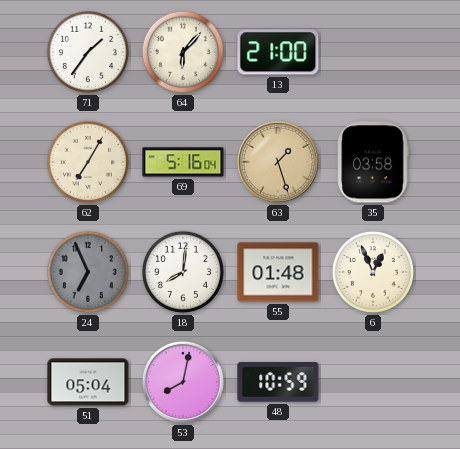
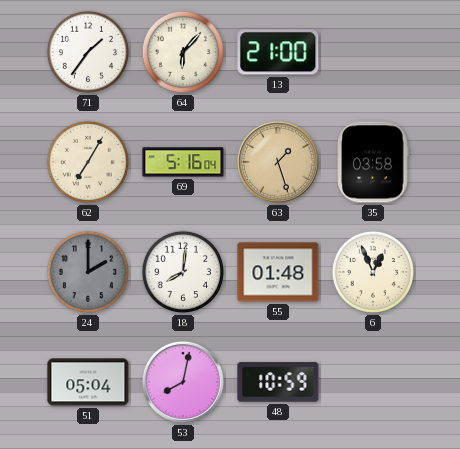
24: 6:56 -> 2:00
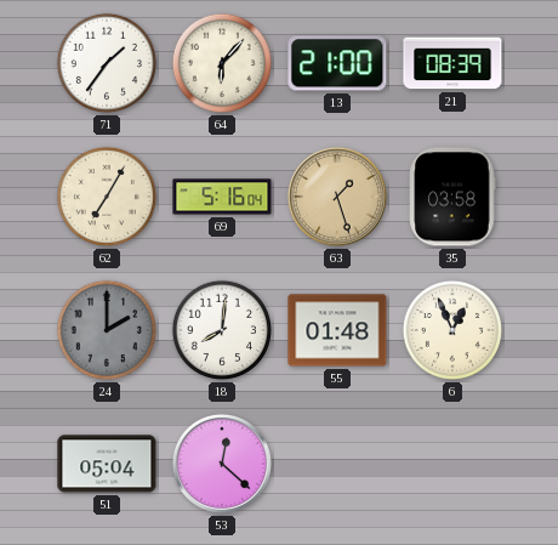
21: none -> 08:39
53: 8:02 -> 12:22
48: 10:59 -> none
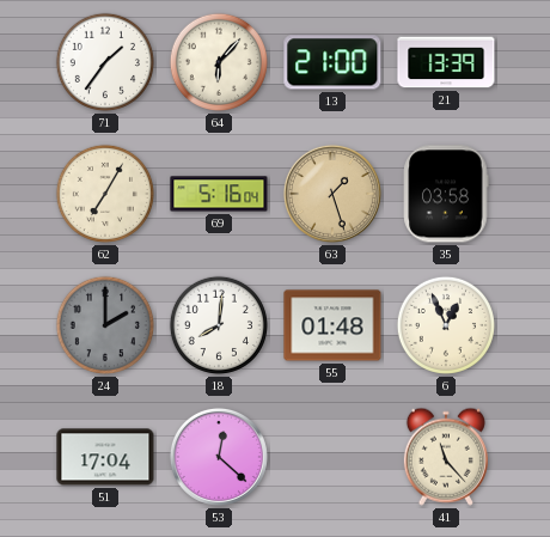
21: 08:39 -> 13:39
51: 05:04 -> 17:04
41: none -> 11:23
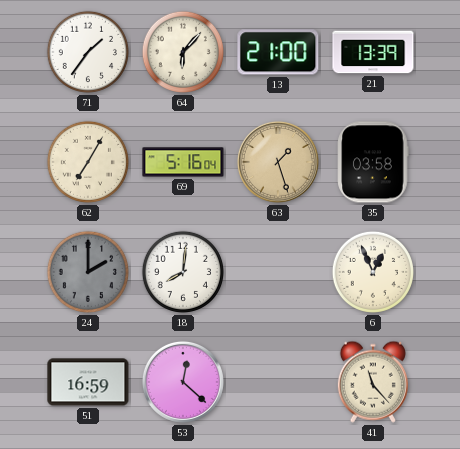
55: 01:48 -> none
51: 17:04 -> 16:59
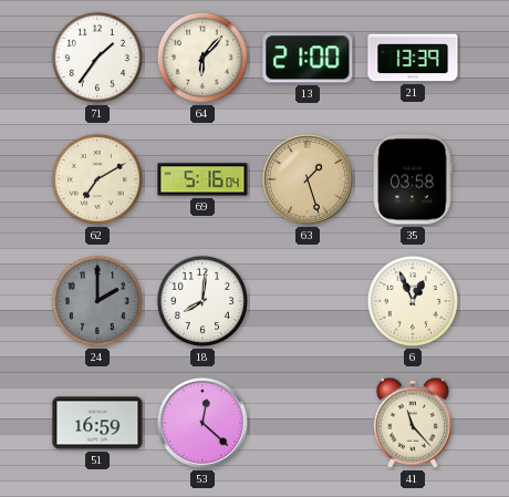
62: 7:05 -> 7:10
